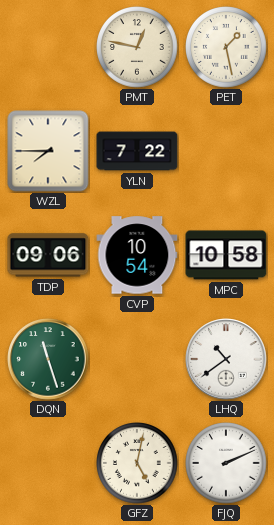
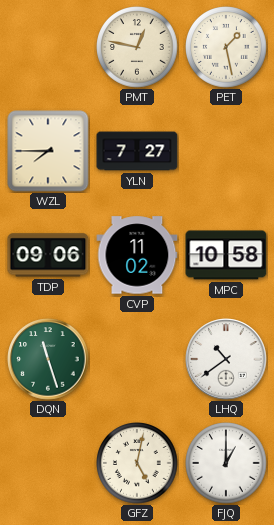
YLN: 7:22 -> 7:27
CVP: 10:54 -> 11:02
FJQ: 2:11 -> 1:00
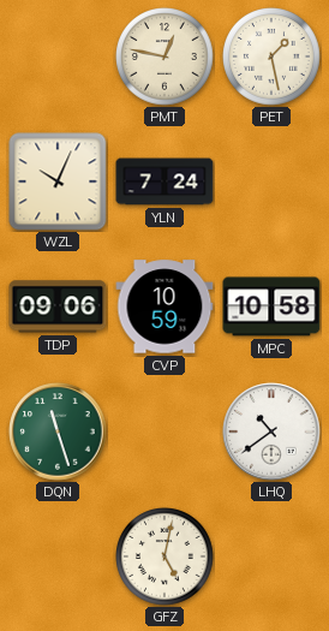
WZL: 7:45 -> 10:04
YLN: 7:27 -> 7:24
CVP: 11:02 -> 10:59
FJQ: 1:00 -> none
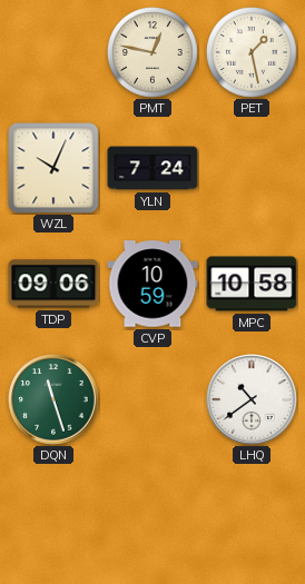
GFZ: 5:02 -> none
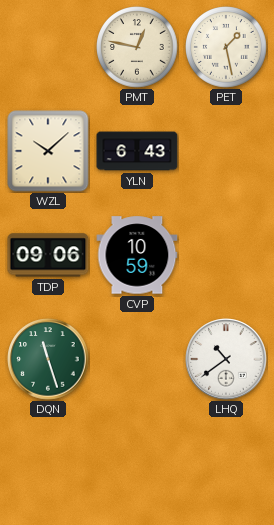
WZL: 10:04 -> 10:08
YLN: 7:24 -> 6:43
MPC: 10:58 -> none
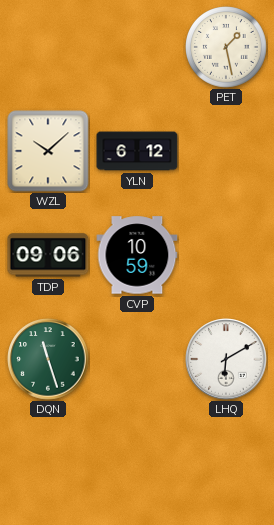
PMT: 12:47 -> none
YLN: 6:43 -> 6:12
LHQ: 10:39 -> 6:10
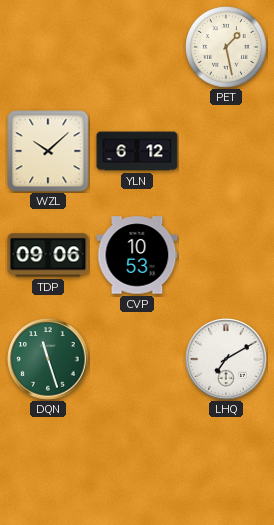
CVP: 10:59 -> 10:53
LHQ: 6:10 -> 7:10
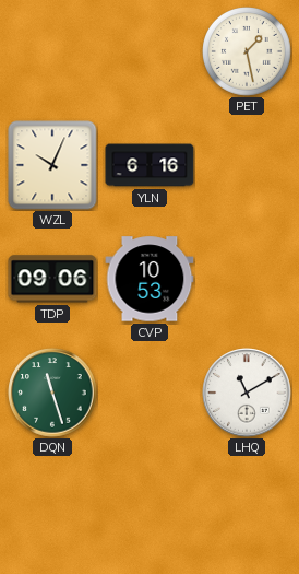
WZL: 10:08 -> 10:04
YLN: 6:12 -> 6:16
LHQ: 7:10 -> 11:10
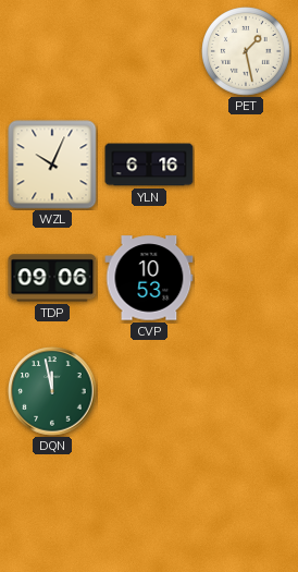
DQN: 11:27 -> 11:58
LHQ: 11:10 -> none
